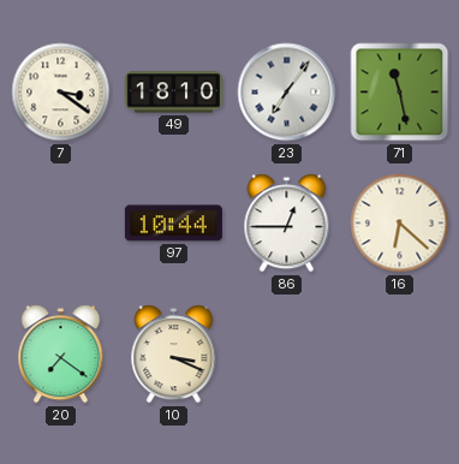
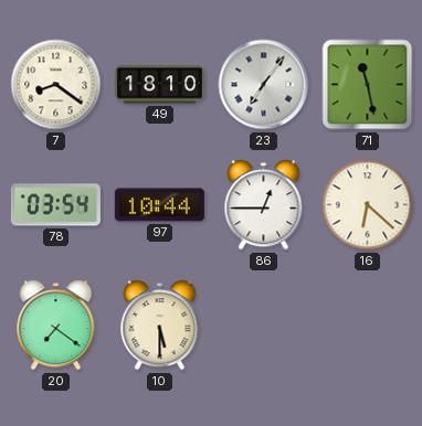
7: 3:21 -> 8:21
78: none -> 03:54
10: 3:19 -> 5:30
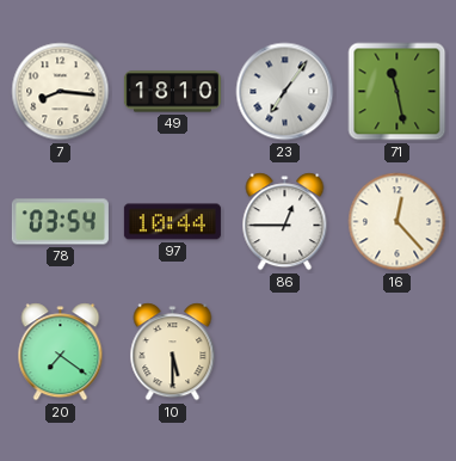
7: 8:21 -> 8:16
16: 6:22 -> 12:23
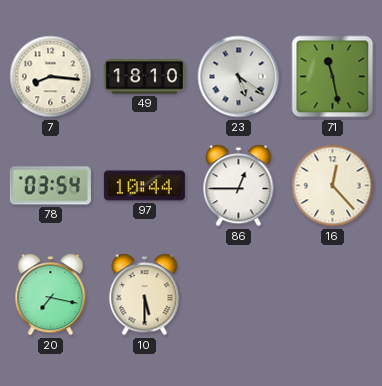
23: 7:06 -> 5:21
20: 7:21 -> 7:17
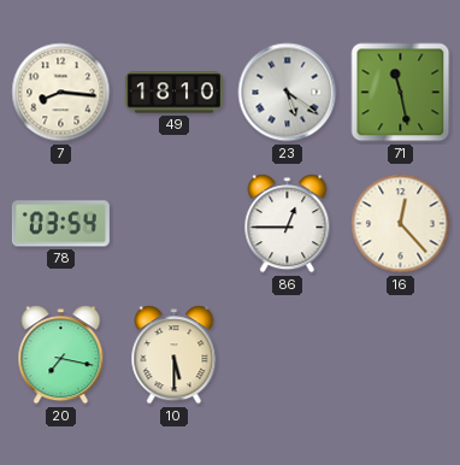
97: 10:44 -> none
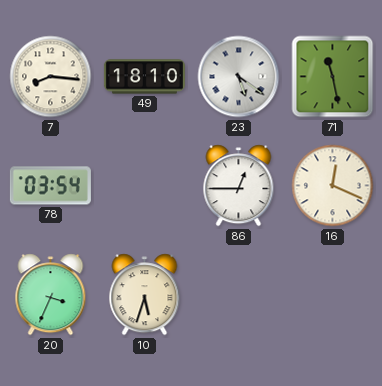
16: 12:23 -> 12:19
20: 7:17 -> 3:34
10: 5:30 -> 5:33
